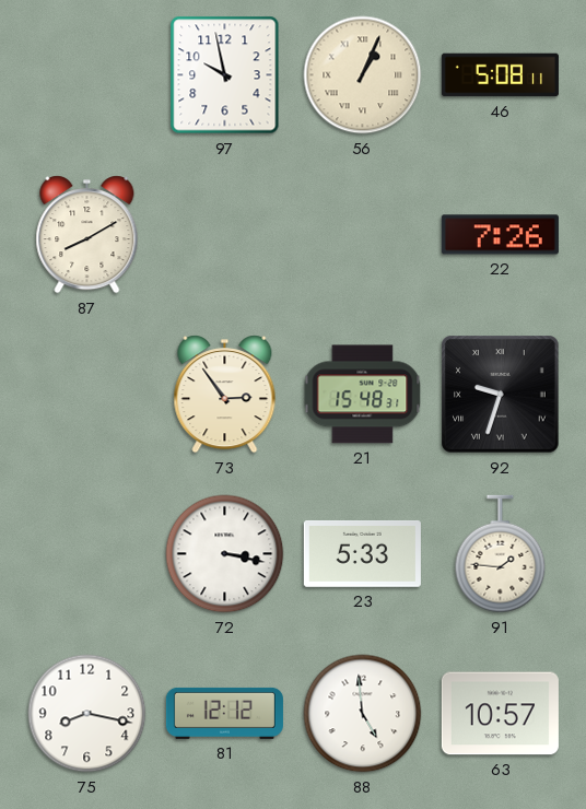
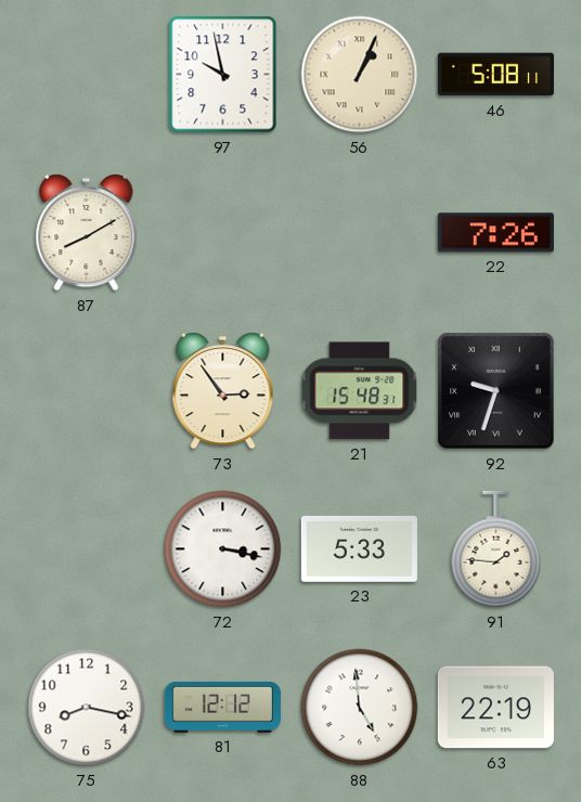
63: 10:57 -> 22:19
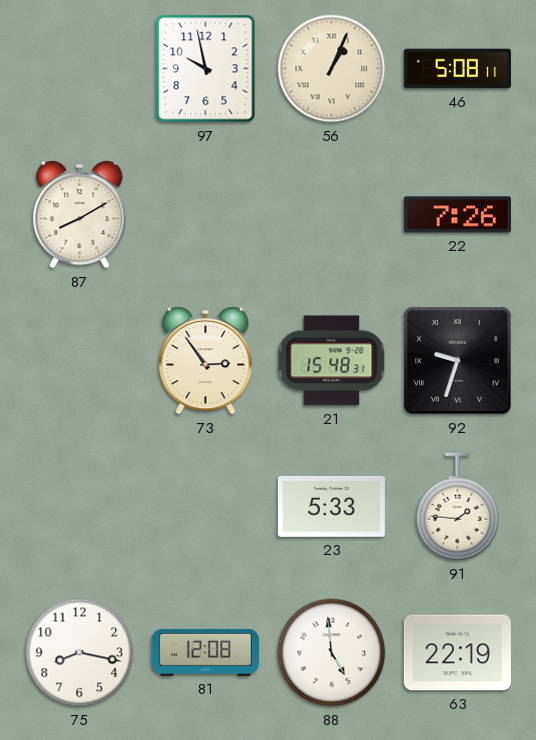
72: 3:17 -> none
81: 12:12 -> 12:08
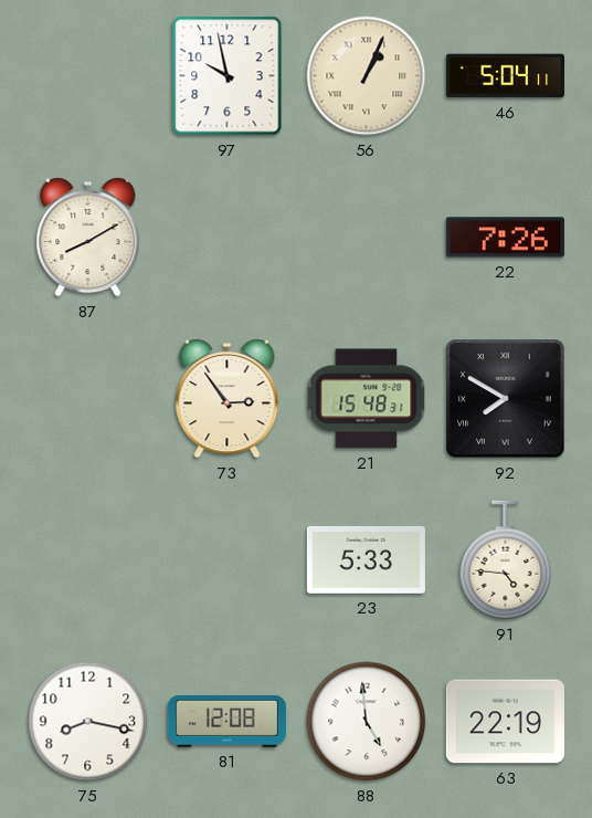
46: 5:08 -> 5:04
92: 9:33 -> 7:50
91: 1:46 -> 4:46
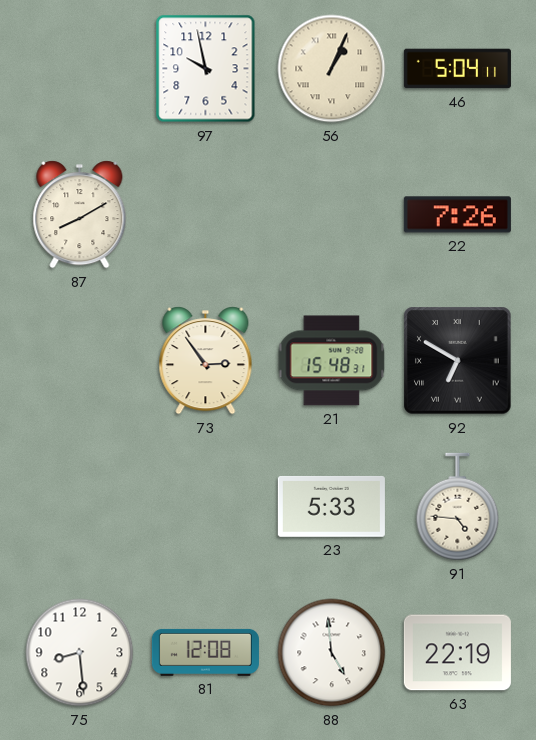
92: 7:50 -> 6:50
75: 8:17 -> 8:29
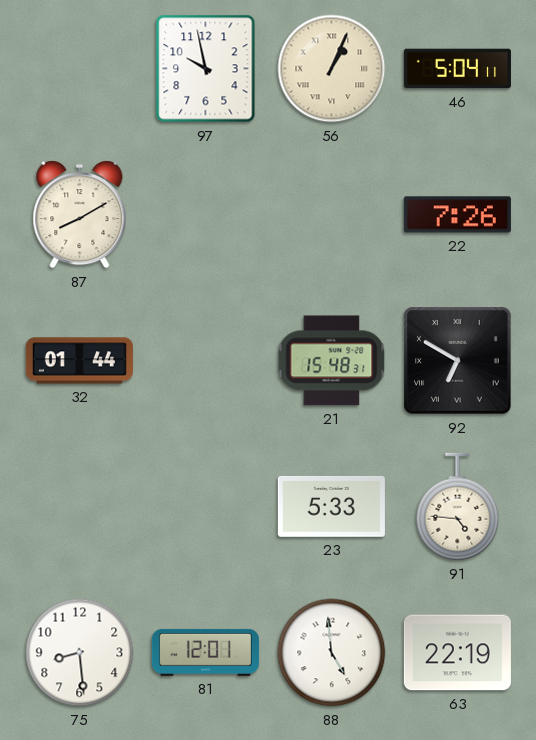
32: none -> 01:44
73: 2:54 -> none
81: 12:08 -> 12:01
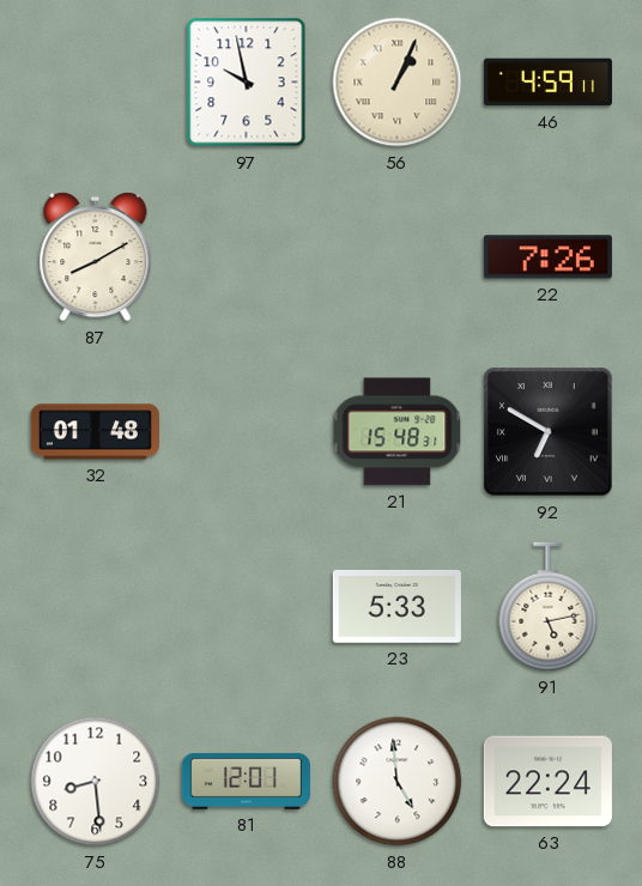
46: 5:04 -> 4:59
32: 01:44 -> 01:48
91: 4:46 -> 5:13
63: 22:19 -> 22:24
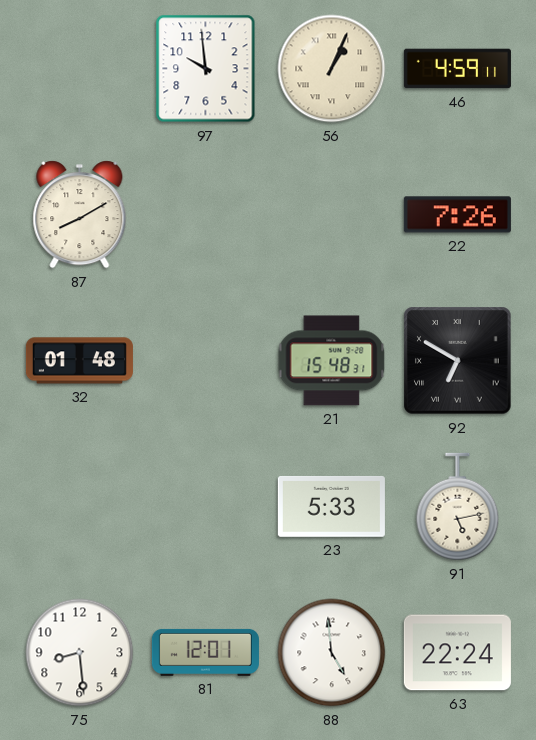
97: 9:58 -> 9:59
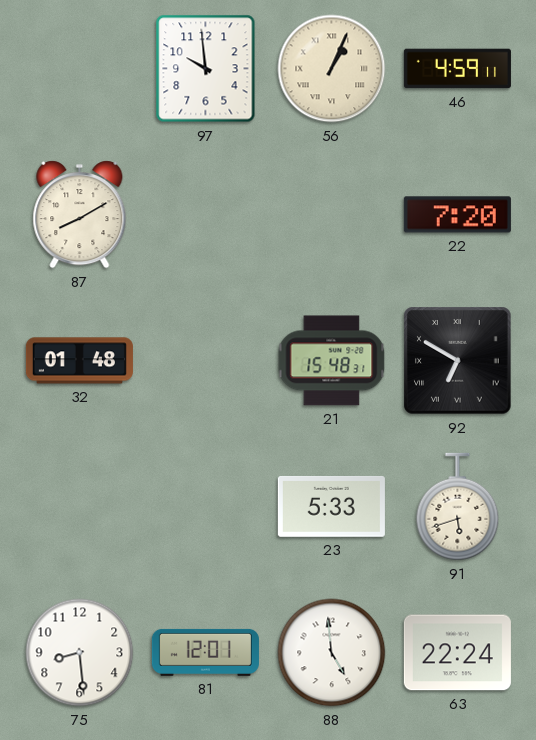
22: 7:26 -> 7:20
91: 5:13 -> 5:42
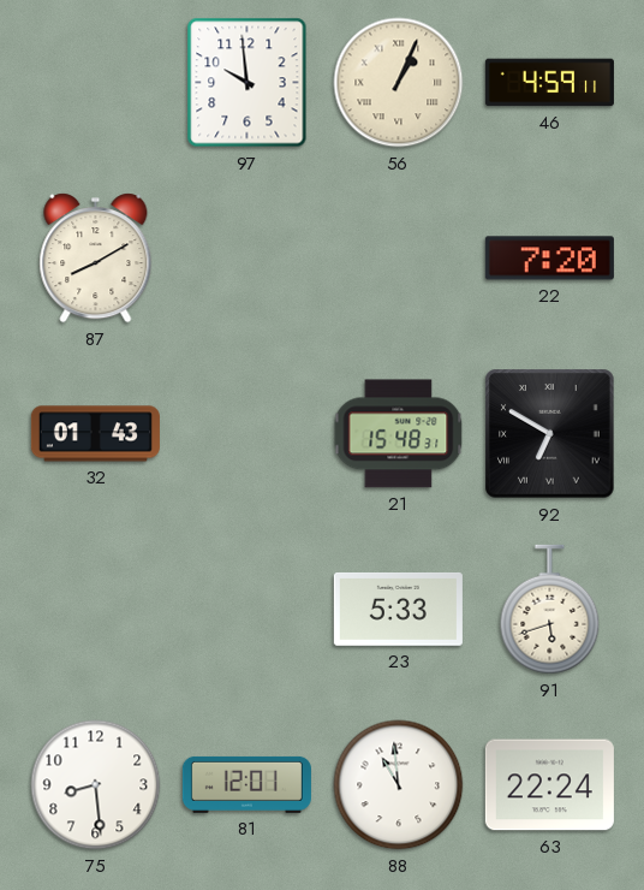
32: 01:48 -> 01:43
88: 4:59 -> 10:59
